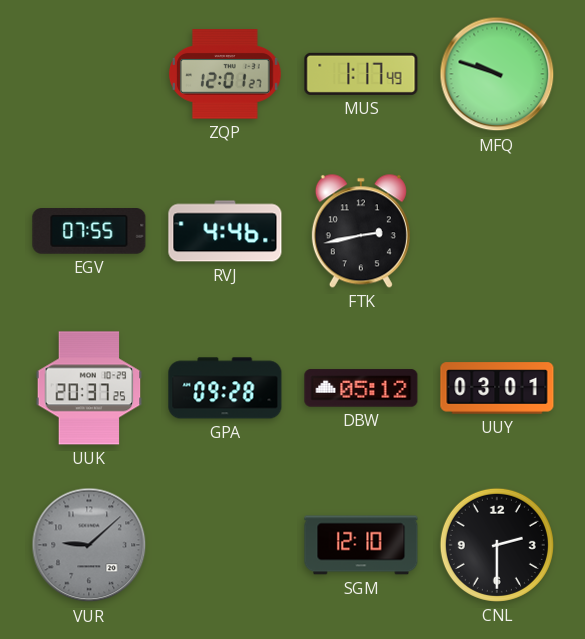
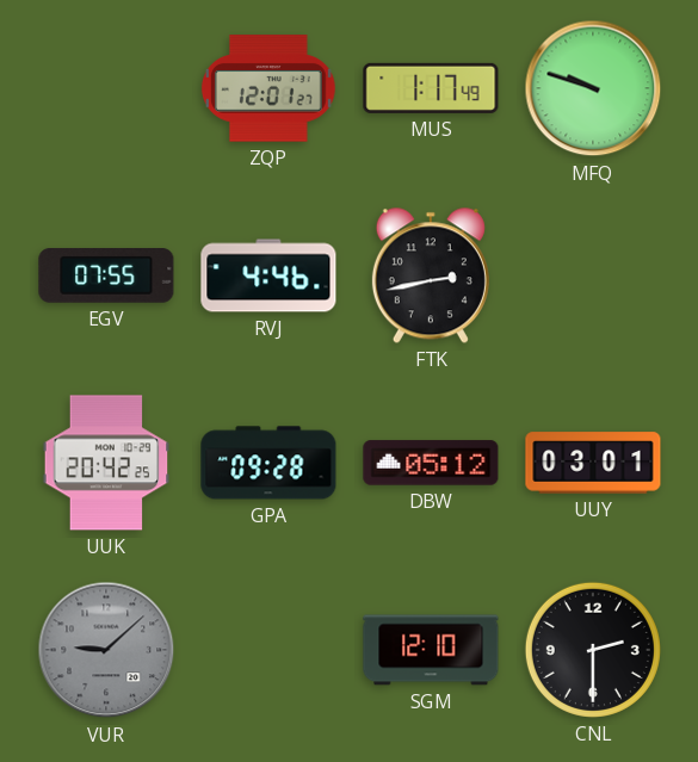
UUK: 20:37 -> 20:42
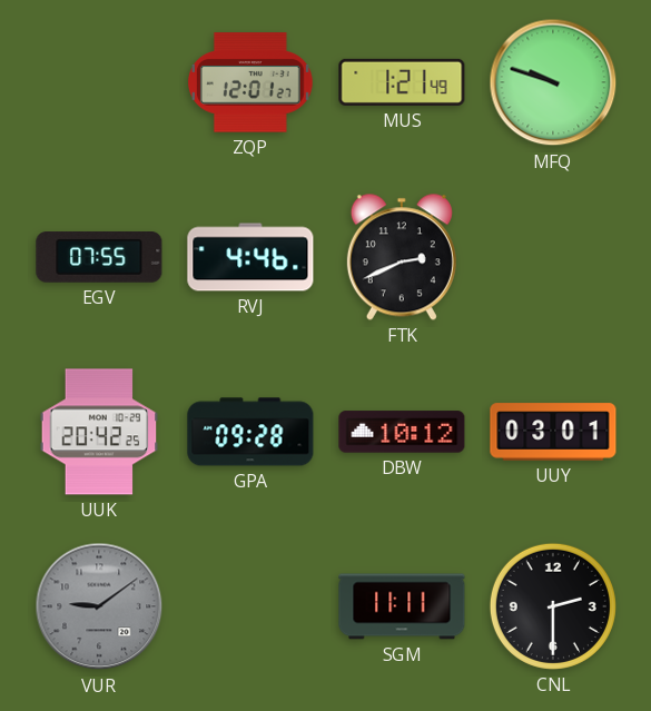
MUS: 1:17 -> 1:21
FTK: 2:43 -> 2:41
DBW: 05:12 -> 10:12
VUR: 9:08 -> 9:09
SGM: 12:10 -> 11:11
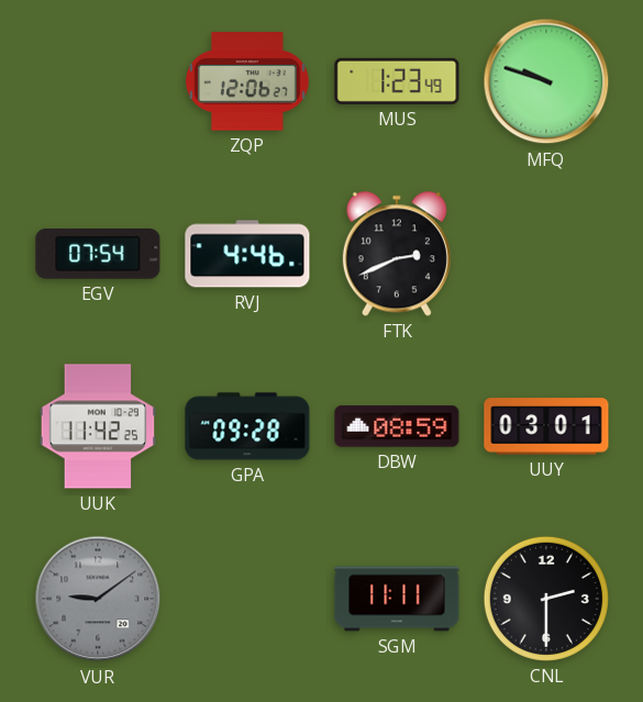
ZQP: 12:01 -> 12:06
MUS: 1:21 -> 1:23
EGV: 07:55 -> 07:54
UUK: 20:42 -> 11:42
DBW: 10:12 -> 08:59
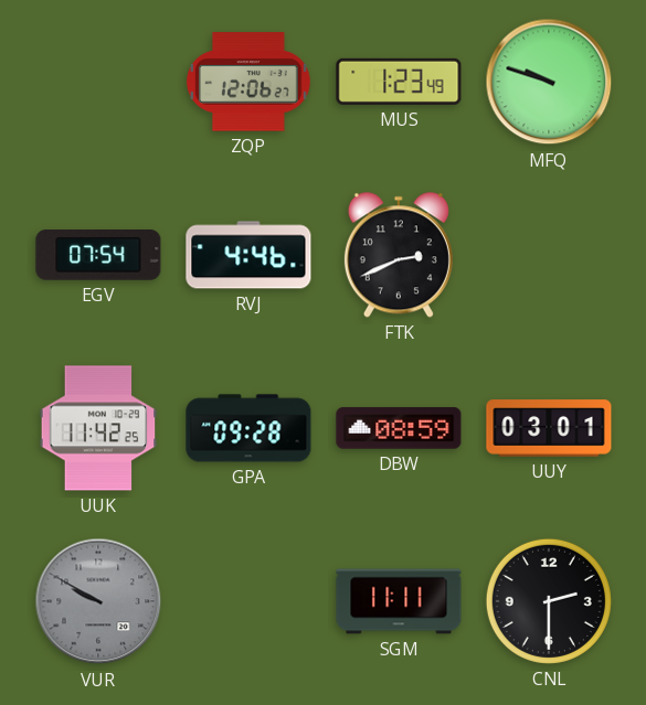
VUR: 9:09 -> 9:50
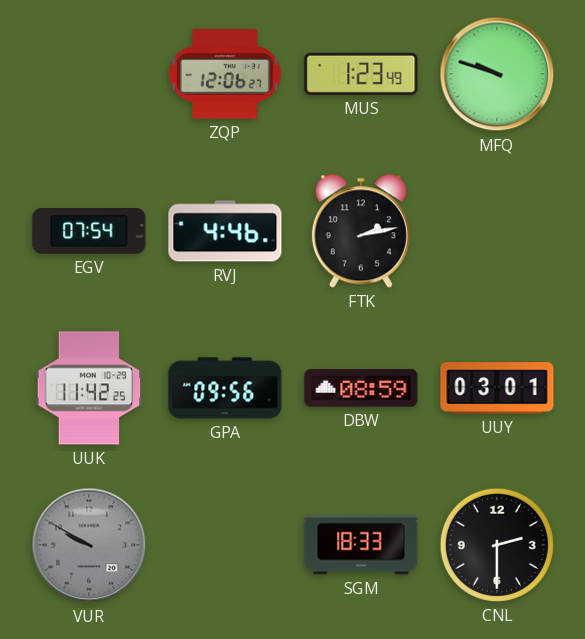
FTK: 2:41 -> 2:13
GPA: 09:28 -> 09:56
SGM: 11:11 -> 18:33
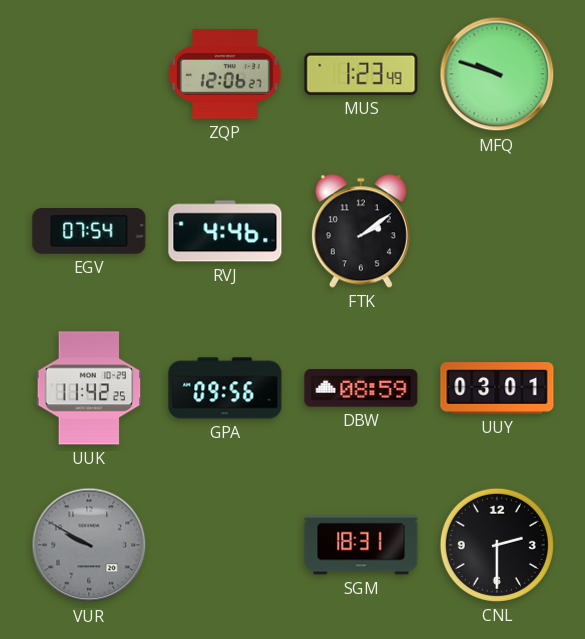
FTK: 2:13 -> 2:09
SGM: 18:33 -> 18:31
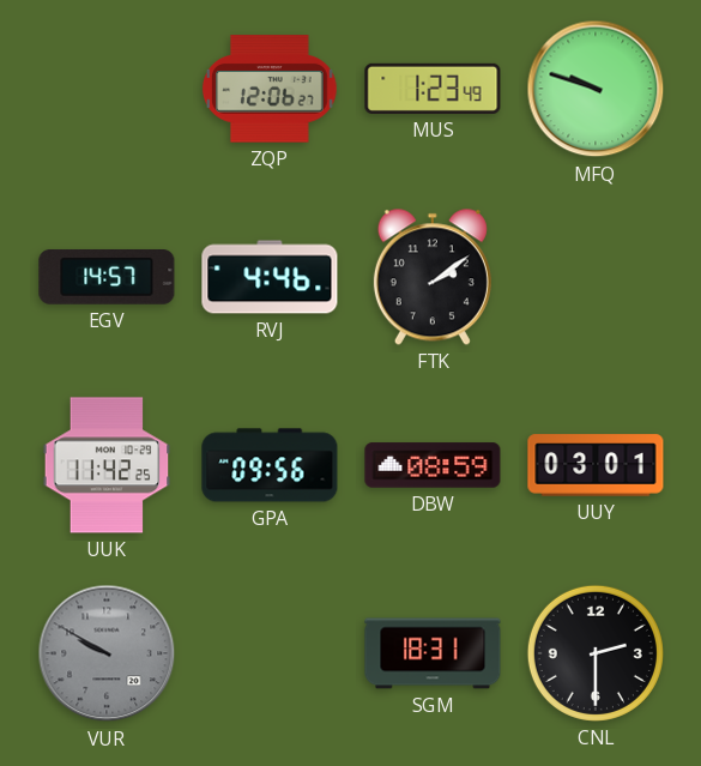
EGV: 07:54 -> 14:57
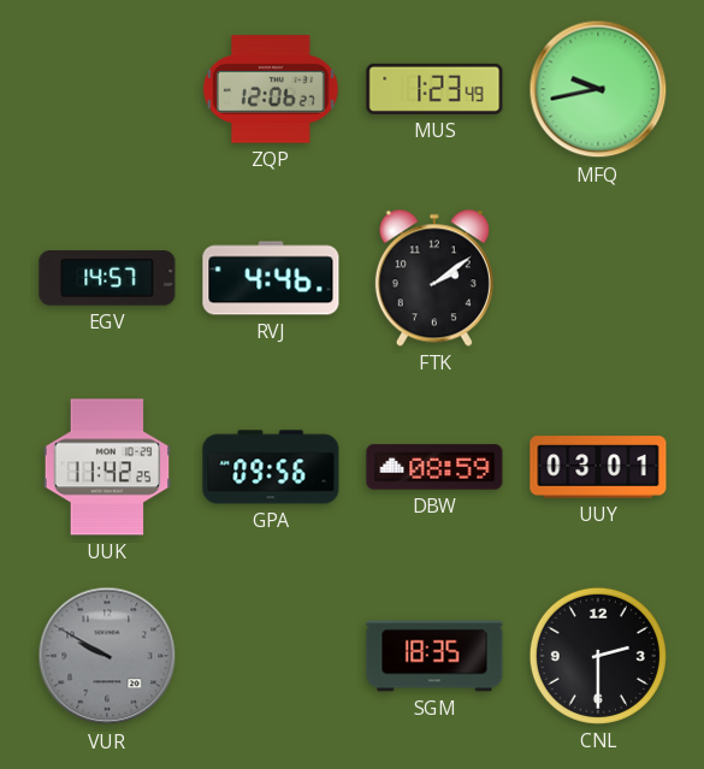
MFQ: 9:48 -> 9:43
SGM: 18:31 -> 18:35
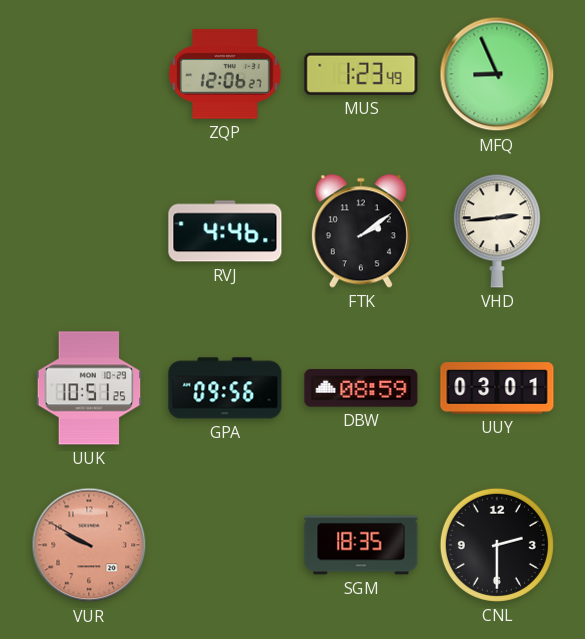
MFQ: 9:43 -> 8:56
EGV: 14:57 -> none
VHD: none -> 2:44
UUK: 11:42 -> 10:51
VUR dial: grey -> salmon
